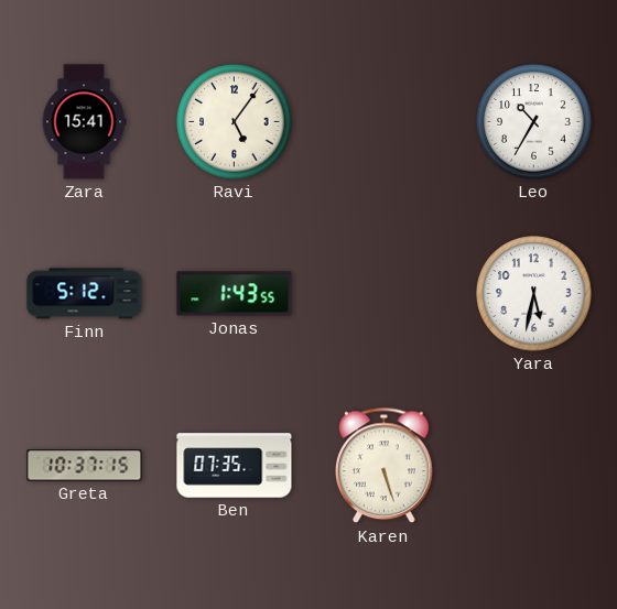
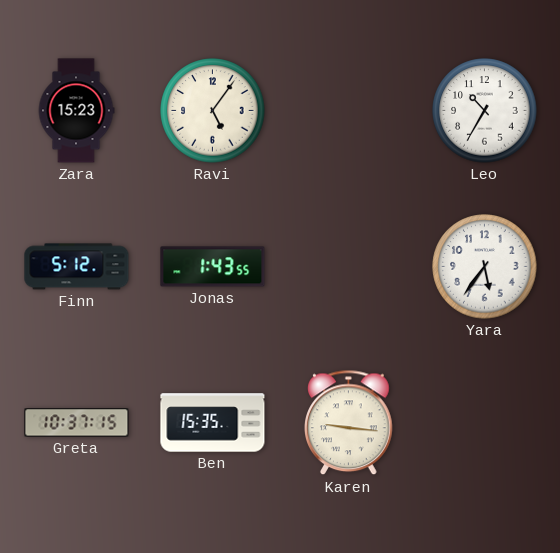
Zara: 15:41 -> 15:23
Yara: 5:32 -> 5:36
Ben: 07:35 -> 15:35
Karen: 5:27 -> 9:16
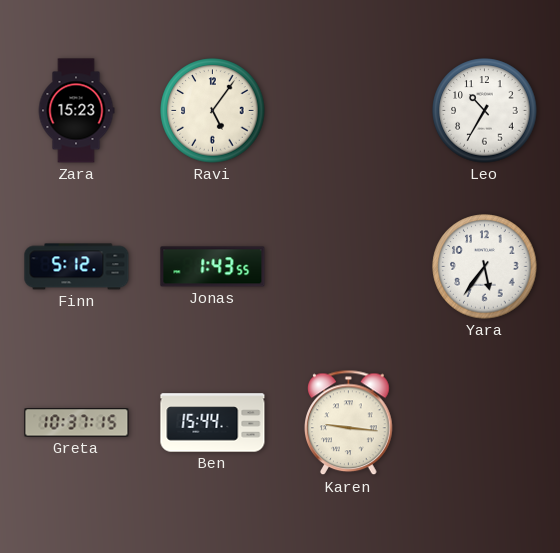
Ben: 15:35 -> 15:44
